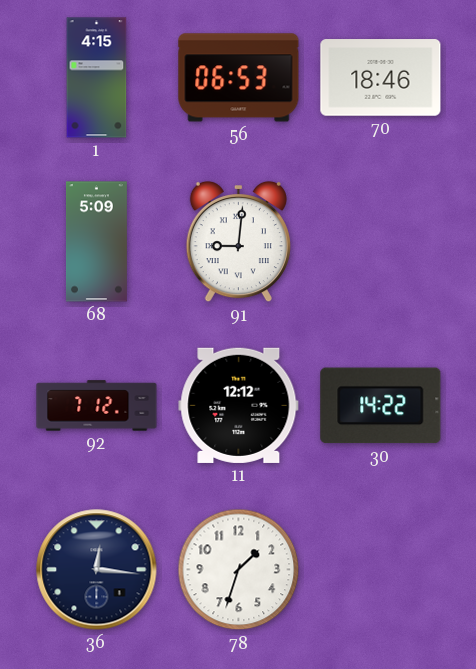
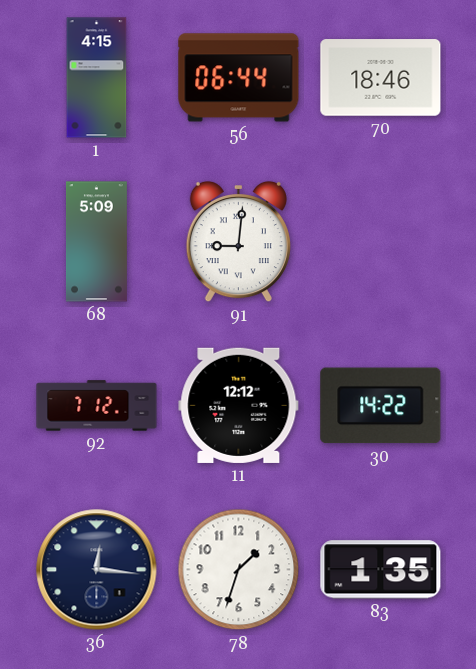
56: 06:53 -> 06:44
83: none -> 1:35
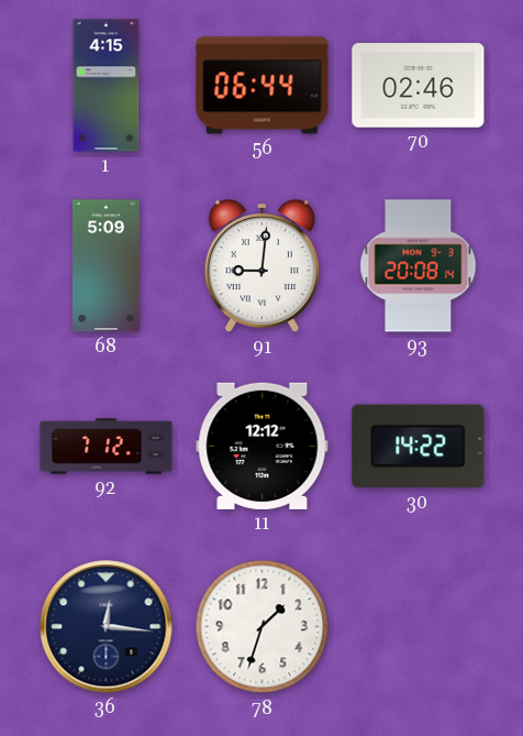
70: 18:46 -> 02:46
93: none -> 20:08
83: 1:35 -> none
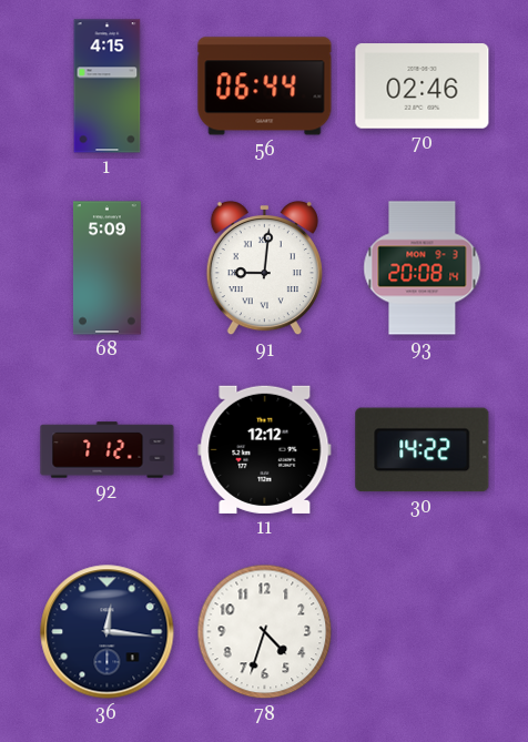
78: 1:33 -> 4:33
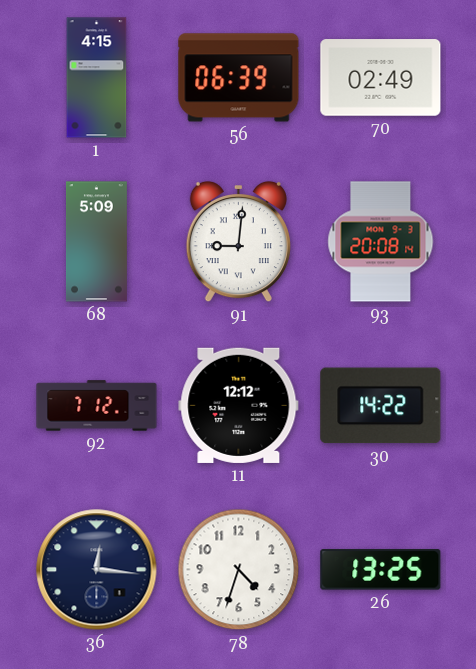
56: 06:44 -> 06:39
70: 02:46 -> 02:49
26: none -> 13:25
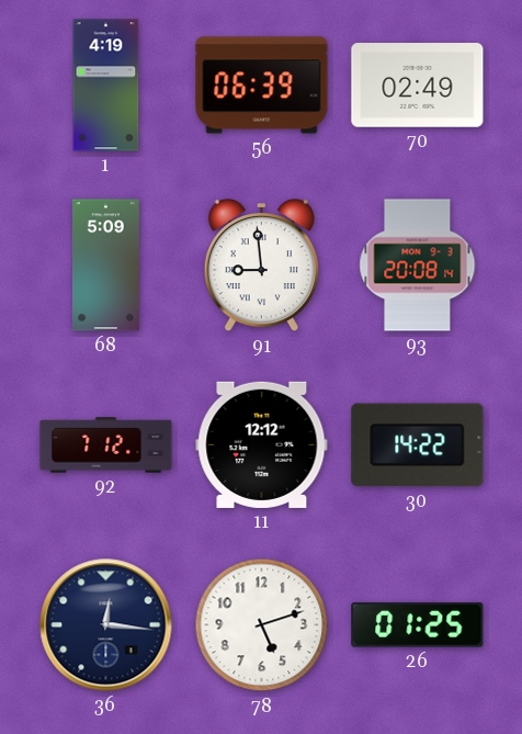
1: 4:15 -> 4:19
91: 9:01 -> 8:59
78: 4:33 -> 5:12
26: 13:25 -> 01:25
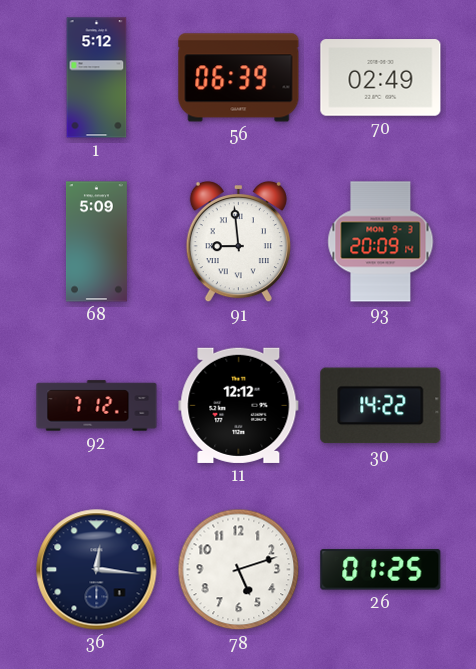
1: 4:19 -> 5:12
93: 20:08 -> 20:09
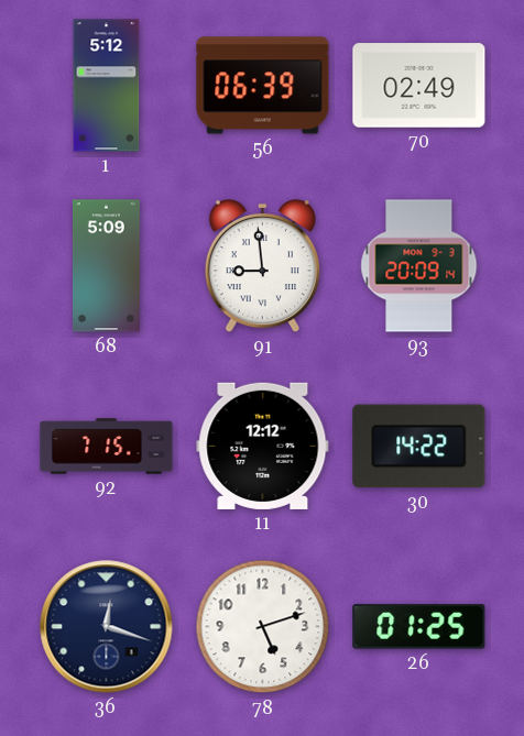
92: 7:12 -> 7:15
36: 12:16 -> 12:18
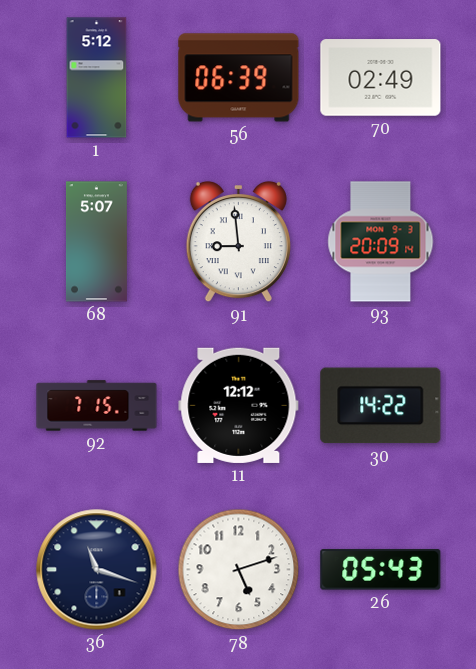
68: 5:09 -> 5:07
36: 12:18 -> 11:18
26: 01:25 -> 05:43
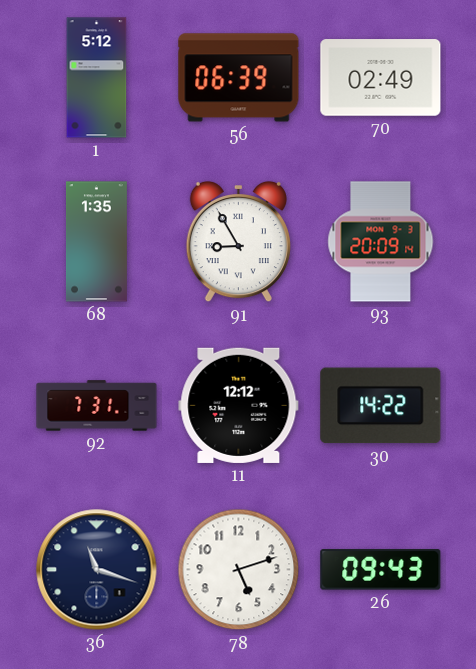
68: 5:07 -> 1:35
91: 8:59 -> 8:55
92: 7:15 -> 7:31
26: 05:43 -> 09:43
